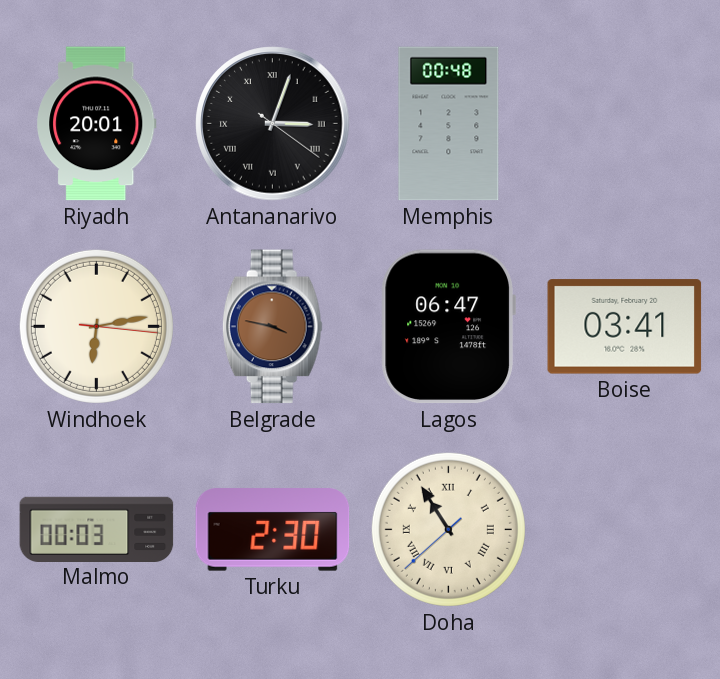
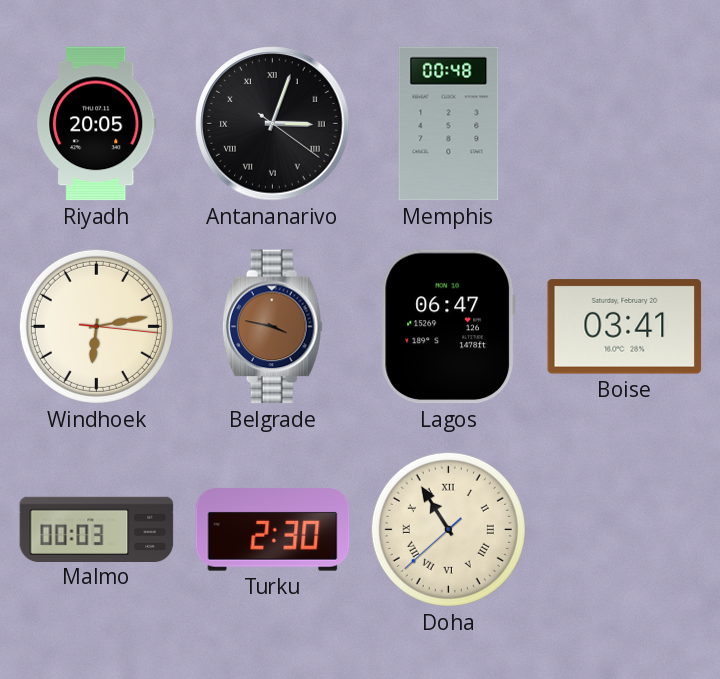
Riyadh: 20:01 -> 20:05
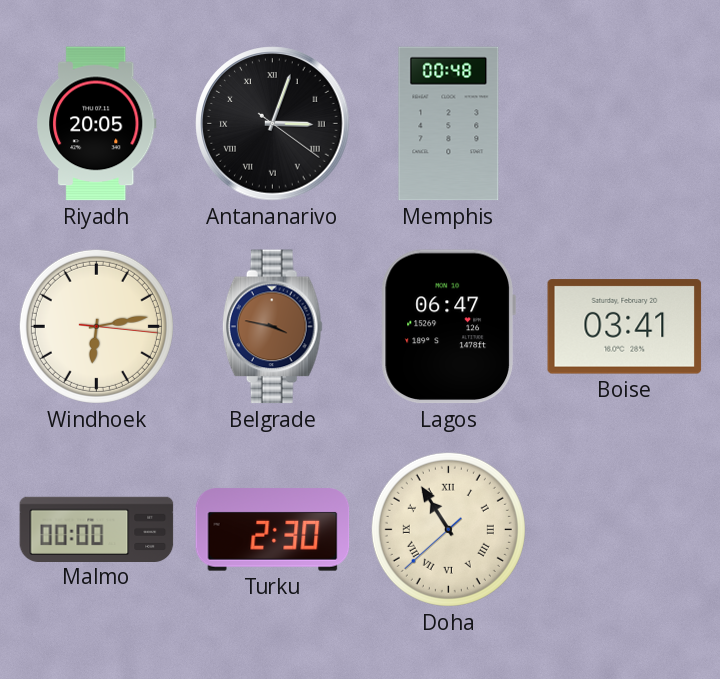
Malmo: 00:03 -> 00:00
